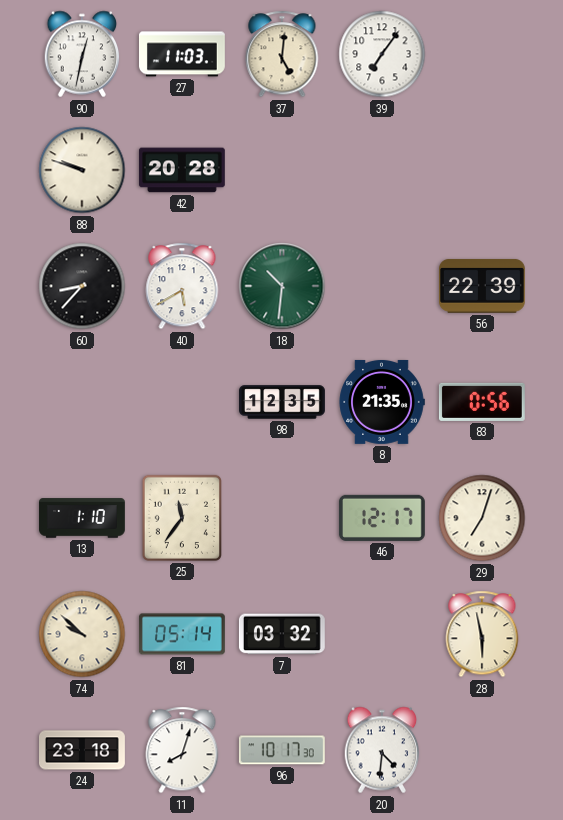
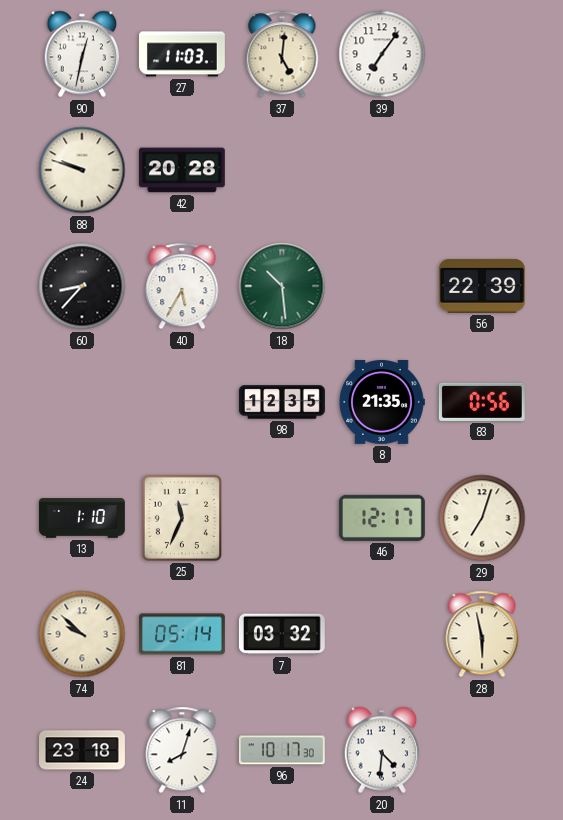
40: 5:40 -> 5:35
18: 10:31 -> 10:29
25: 11:36 -> 11:34
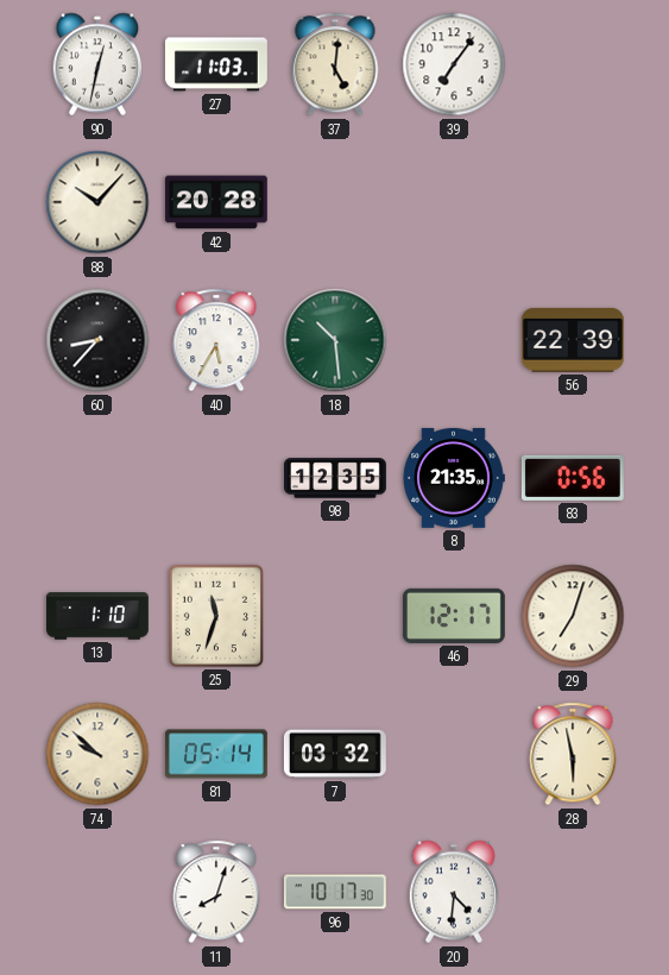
88: 9:48 -> 10:07
25: 11:34 -> 11:33
24: 23:18 -> none
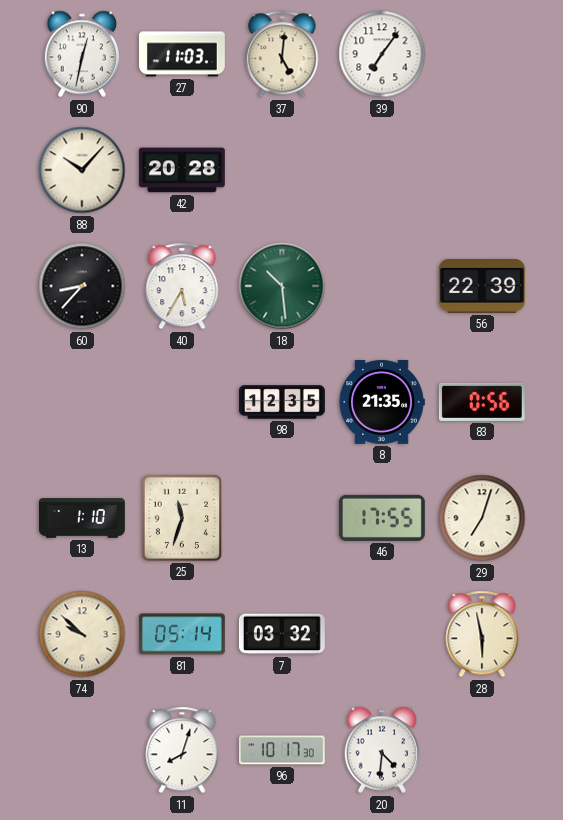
46: 12:17 -> 17:55
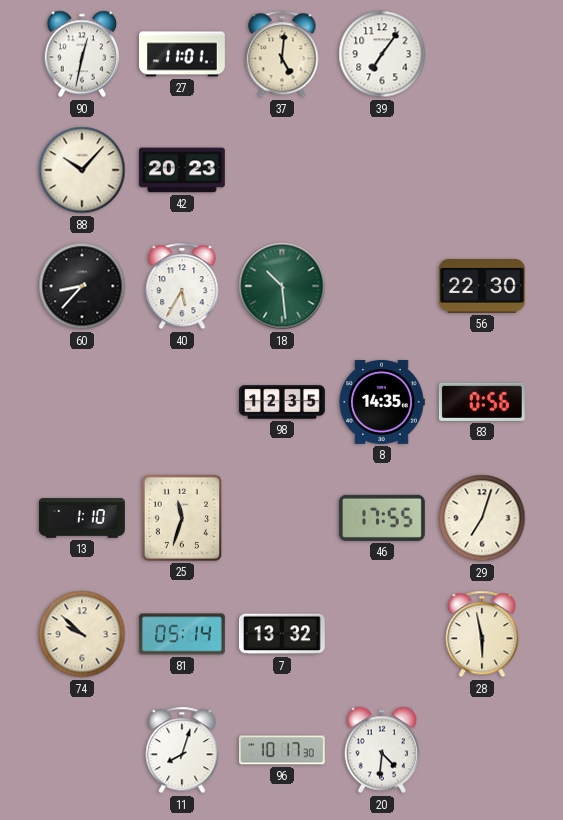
27: 11:03 -> 11:01
42: 20:28 -> 20:23
56: 22:39 -> 22:30
8: 21:35 -> 14:35
7: 03:32 -> 13:32
